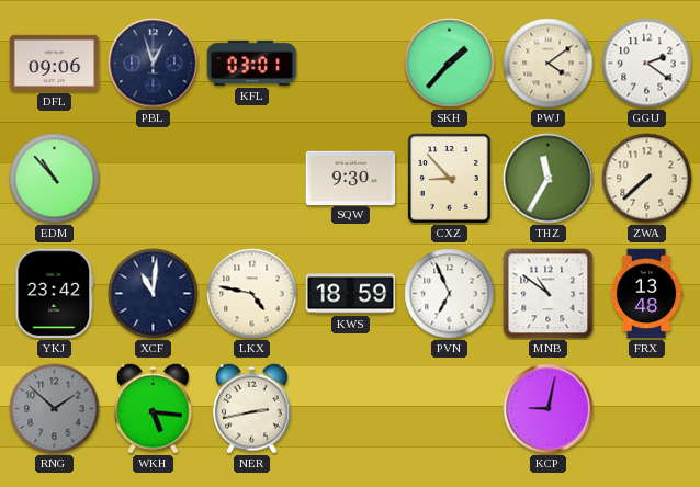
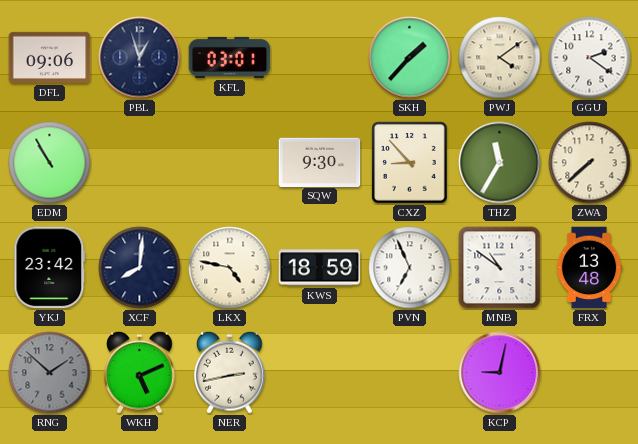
EDM: 10:53 -> 10:55
XCF: 11:01 -> 8:01
WKH: 5:16 -> 5:11
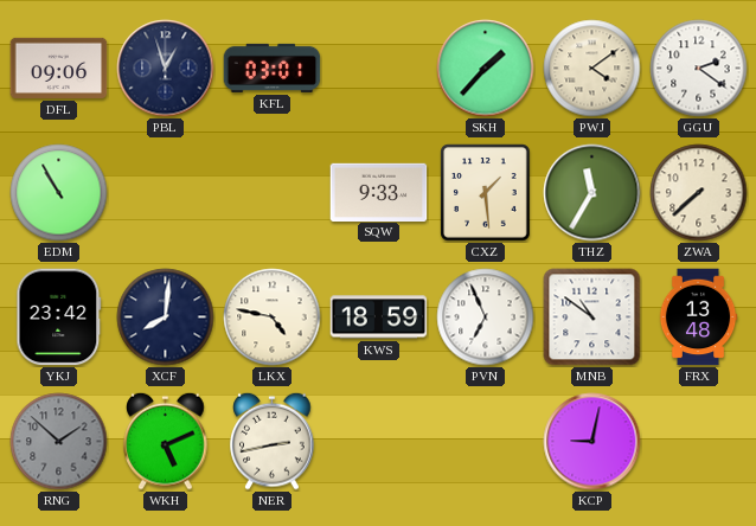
SQW: 9:30 -> 9:33
CXZ: 8:53 -> 1:29
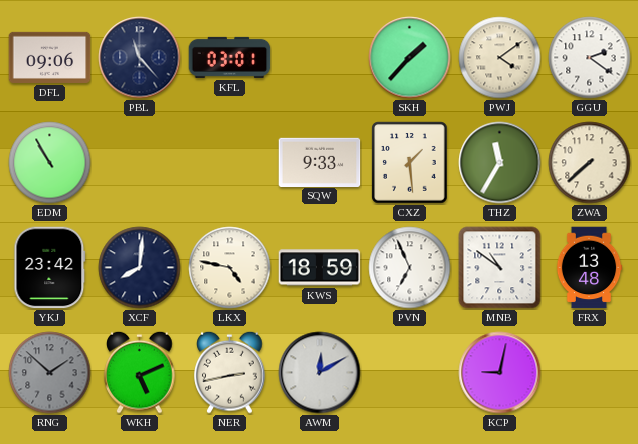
PBL: 12:57 -> 11:23
AWM: none -> 12:10
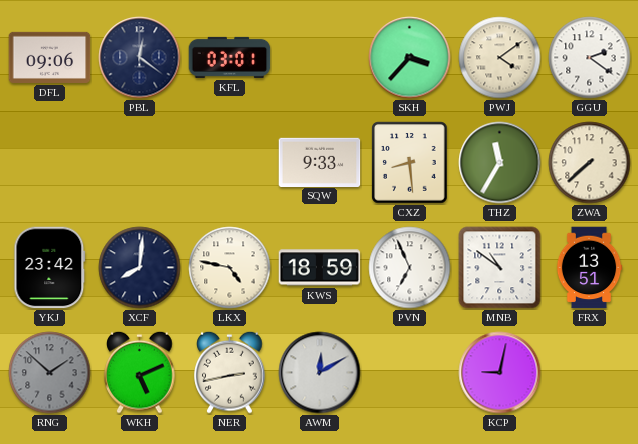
PBL: 11:23 -> 12:21
SKH: 1:37 -> 3:37
EDM: 10:55 -> none
CXZ: 1:29 -> 8:29
FRX: 13:48 -> 13:51
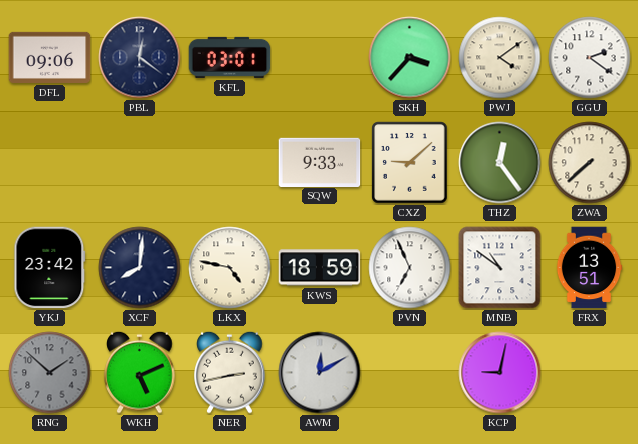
CXZ: 8:29 -> 9:08
THZ: 11:35 -> 12:24
